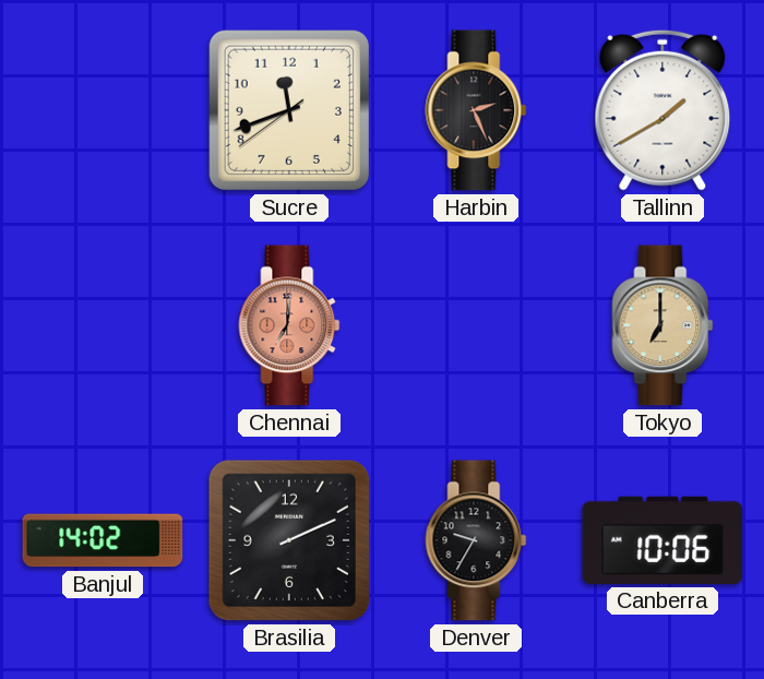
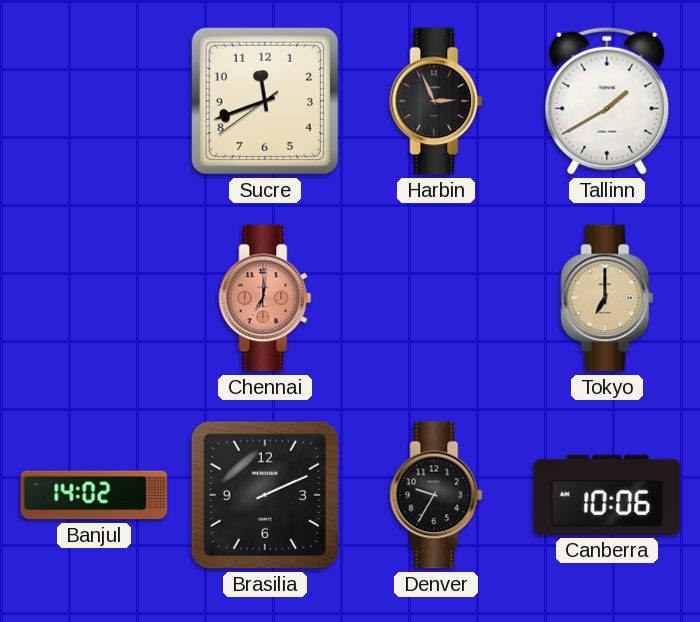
Harbin: 2:26 -> 2:56
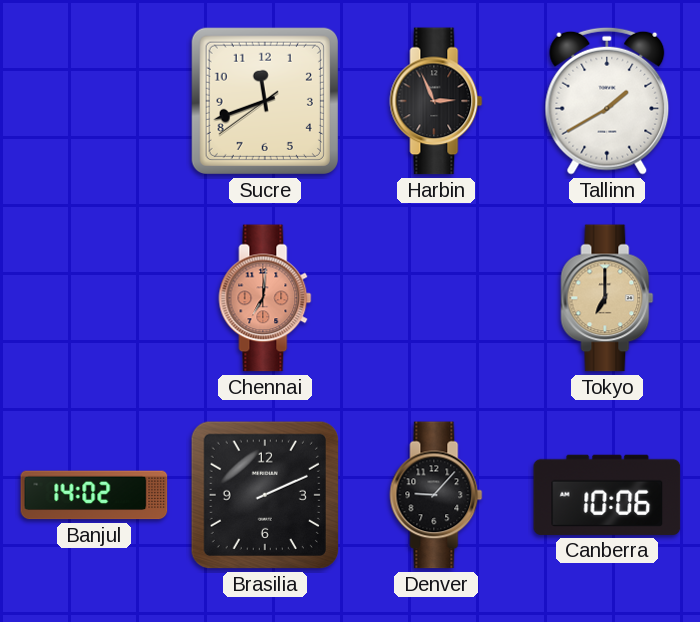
Denver: 9:35 -> 9:07
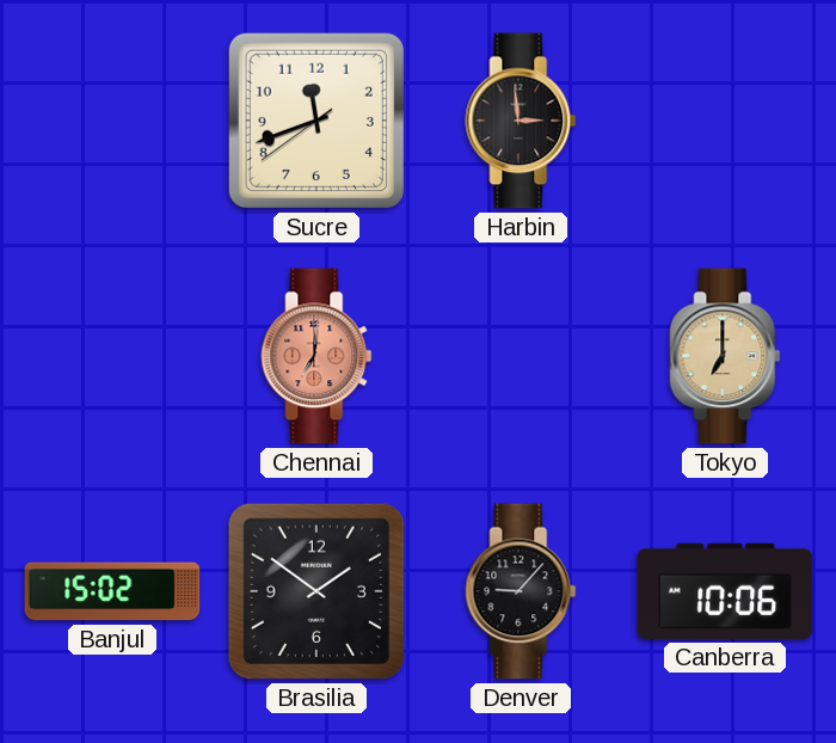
Harbin: 2:56 -> 2:59
Tallinn: 1:40 -> none
Banjul: 14:02 -> 15:02
Brasilia: 2:11 -> 1:51
